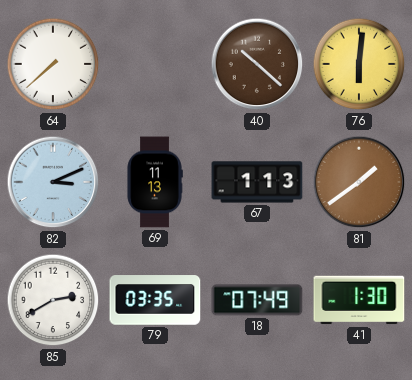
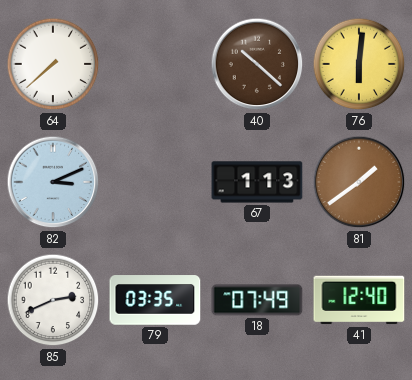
69: 11:13 -> none
85: 2:40 -> 2:41
41: 1:30 -> 12:40
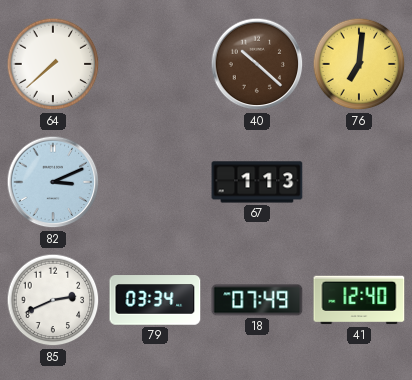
76: 6:01 -> 7:01
81: 1:39 -> none
79: 03:35 -> 03:34
